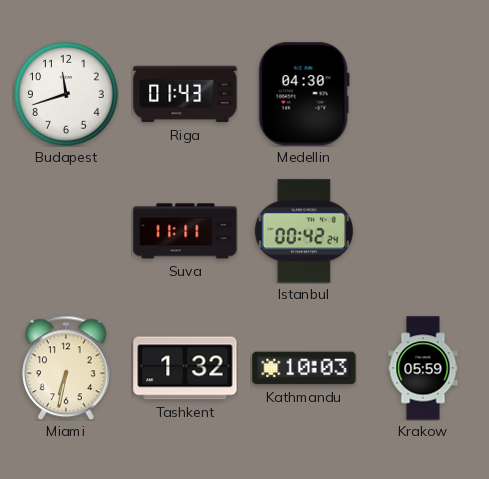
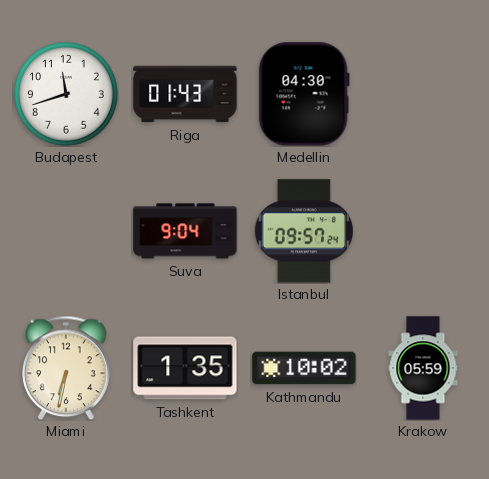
Suva: 11:11 -> 9:04
Istanbul: 00:42 -> 09:57
Tashkent: 1:32 -> 1:35
Kathmandu: 10:03 -> 10:02
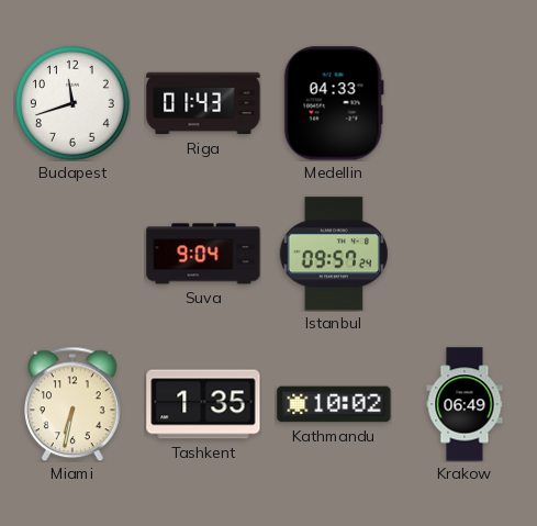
Medellin: 04:30 -> 04:33
Krakow: 05:59 -> 06:49
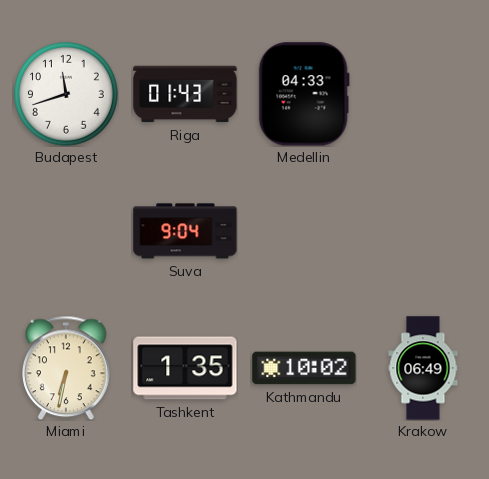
Istanbul: 09:57 -> none
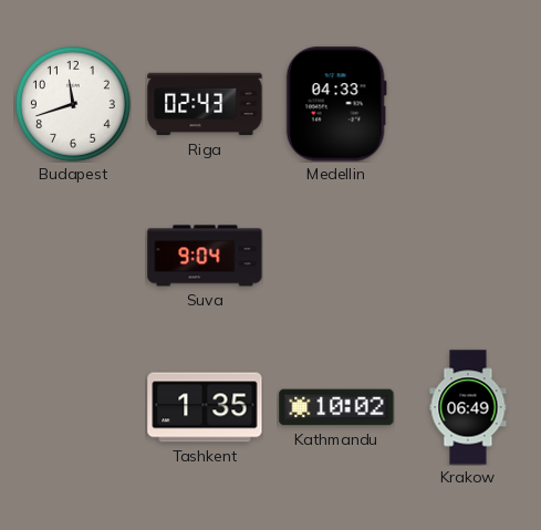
Riga: 01:43 -> 02:43
Miami: 6:32 -> none
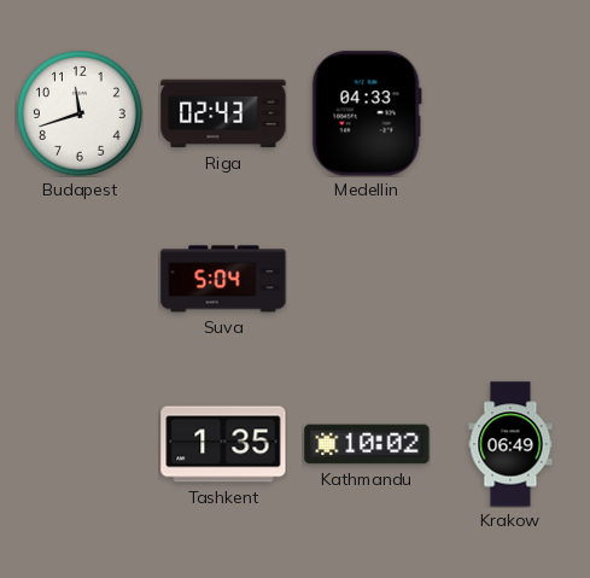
Suva: 9:04 -> 5:04
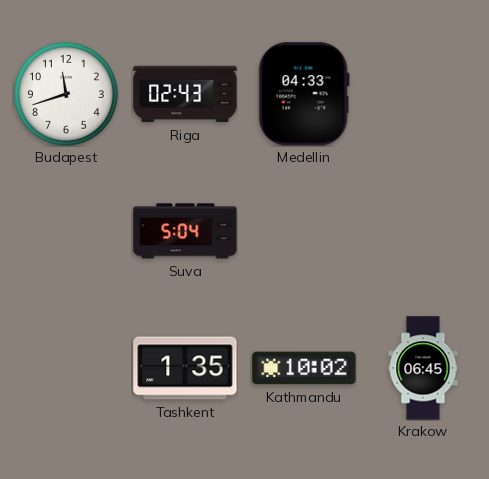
Krakow: 06:49 -> 06:45
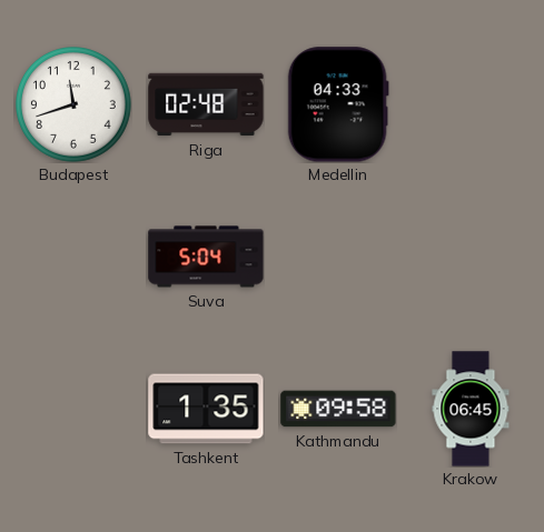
Riga: 02:43 -> 02:48
Kathmandu: 10:02 -> 09:58
